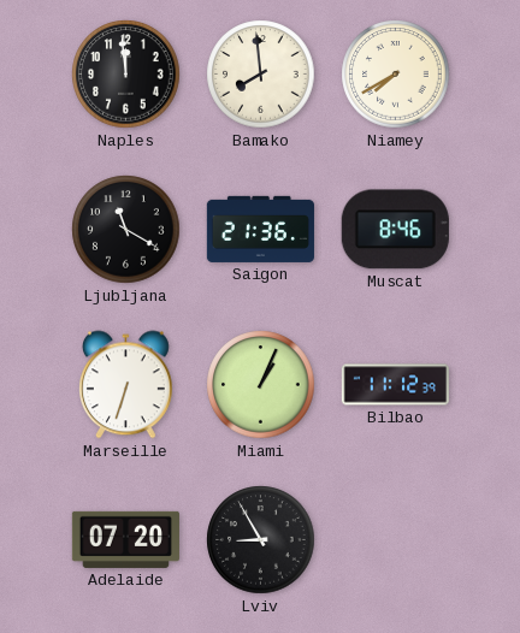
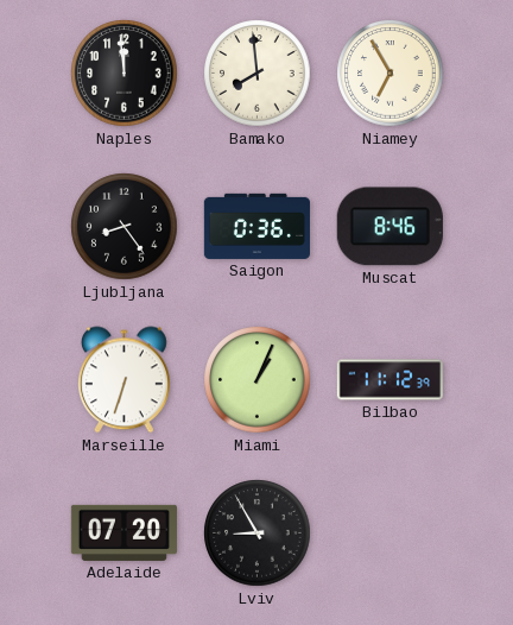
Niamey: 7:40 -> 6:55
Ljubljana: 11:20 -> 8:24
Saigon: 21:36 -> 0:36
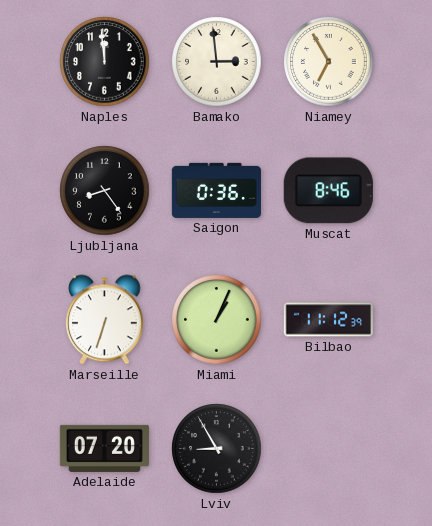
Bamako: 7:59 -> 2:59
